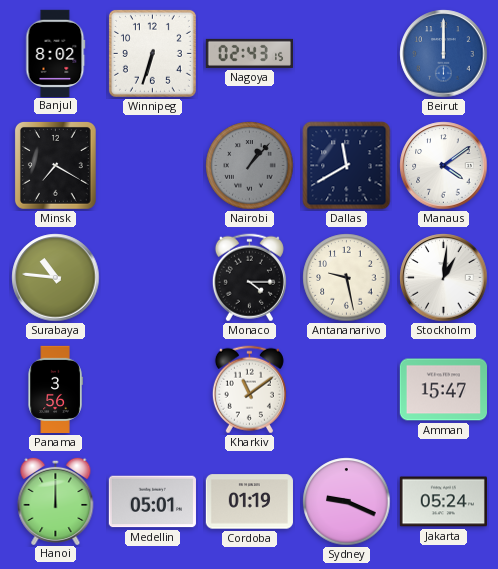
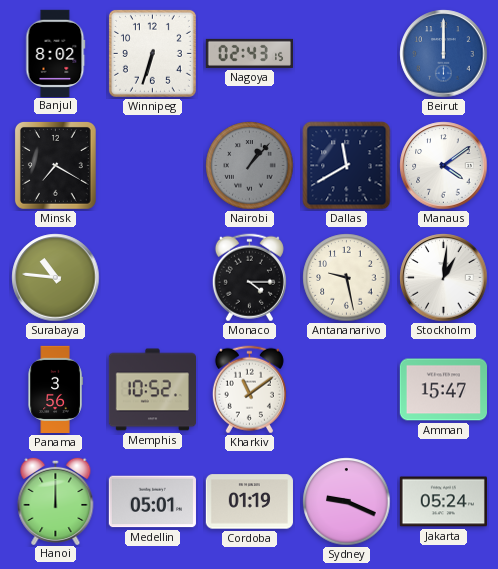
Memphis: none -> 10:52
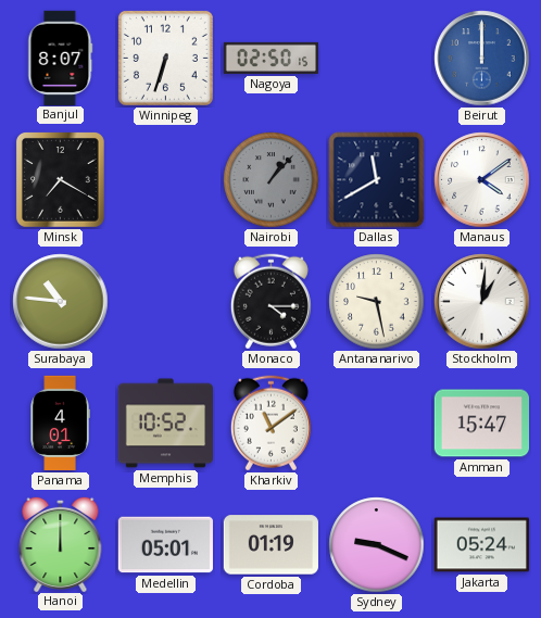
Banjul: 8:02 -> 8:07
Nagoya: 02:43 -> 02:50
Panama: 3:56 -> 4:01
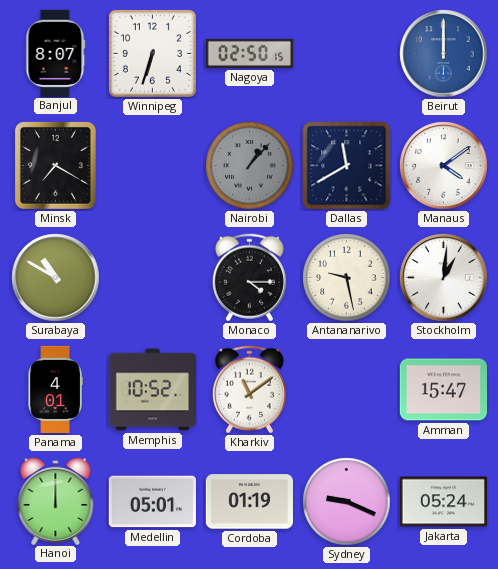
Surabaya: 10:46 -> 10:50
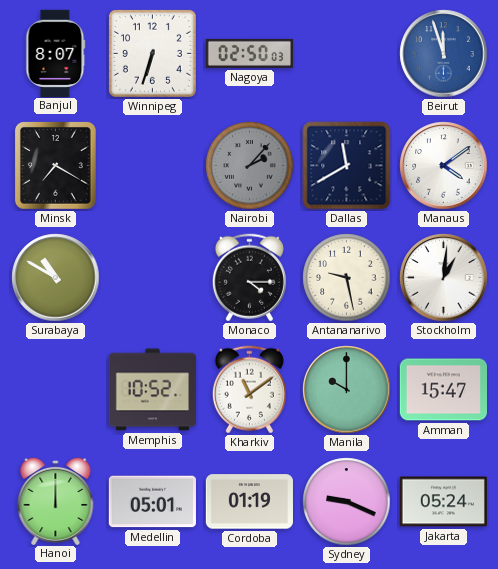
Nagoya: 02:50:15 -> 02:50:03
Beirut: 12:00 -> 11:57
Nairobi: 1:07 -> 2:07
Panama: 4:01 -> none
Manila: none -> 10:00
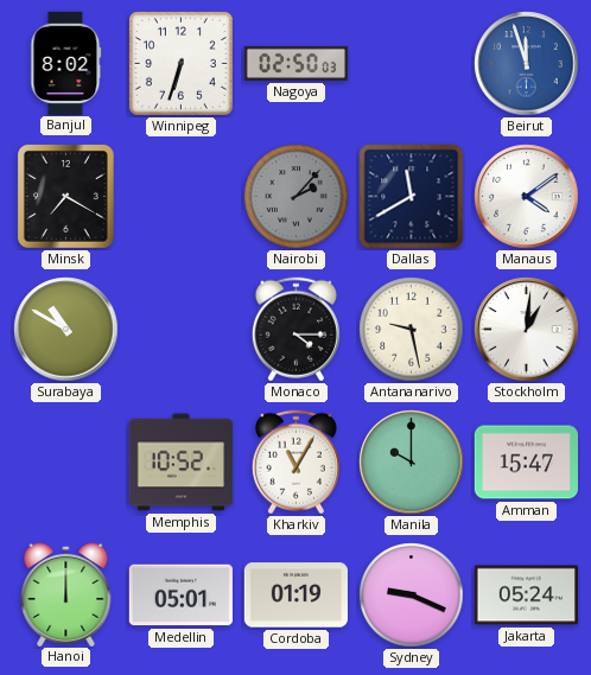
Banjul: 8:07 -> 8:02
Kharkiv: 11:09 -> 11:05
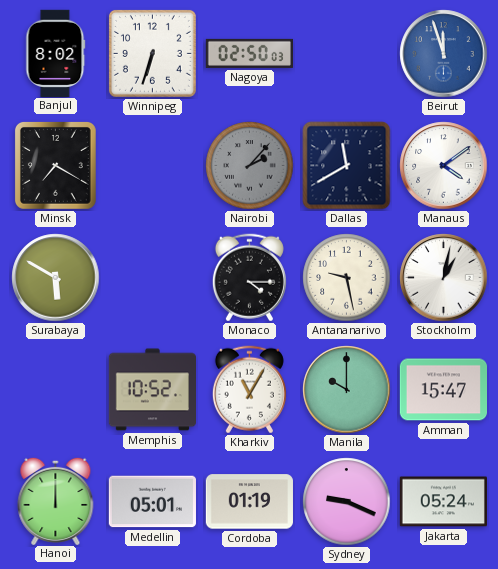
Surabaya: 10:50 -> 5:50
Stockholm: 1:01 -> 1:02
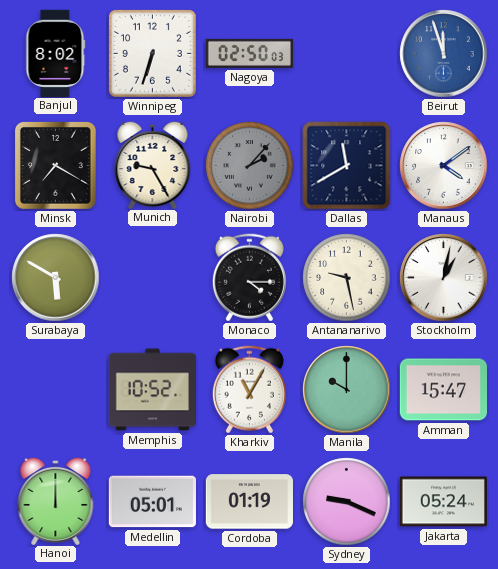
Munich: none -> 9:25
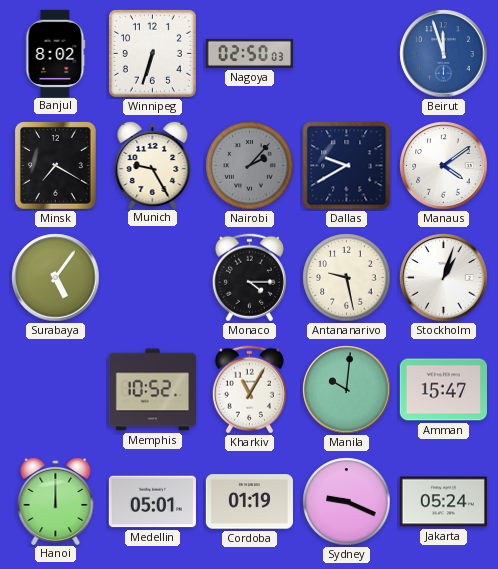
Dallas: 11:40 -> 9:40
Surabaya: 5:50 -> 5:06
Stockholm: 1:02 -> 1:03
Manila: 10:00 -> 10:01
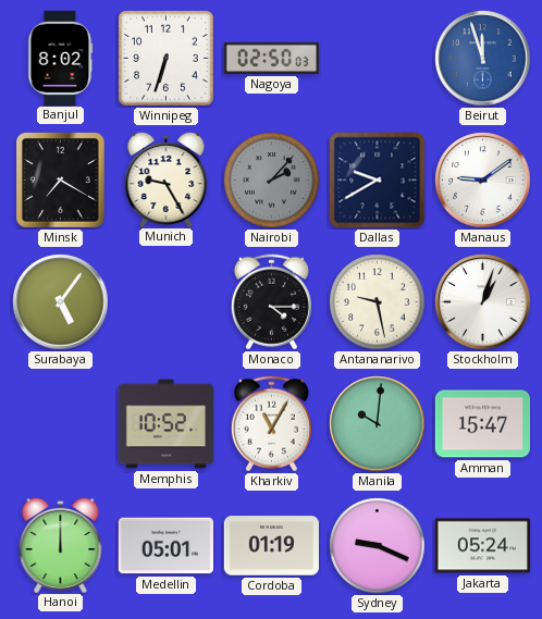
Manaus: 4:09 -> 9:09
